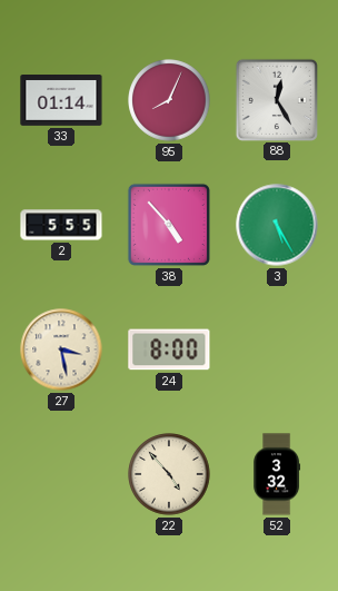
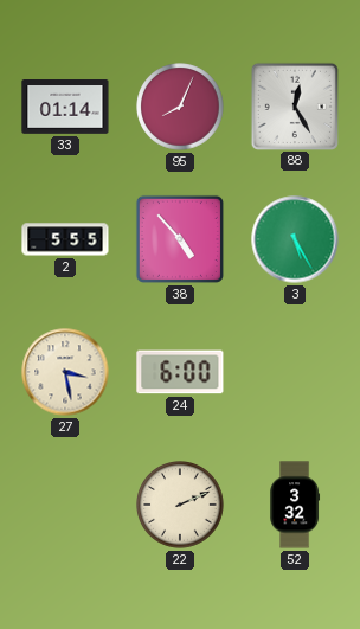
24: 8:00 -> 6:00
22: 4:53 -> 2:11
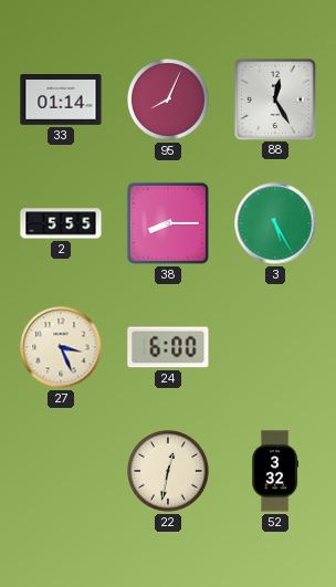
38: 4:53 -> 8:15
27: 3:28 -> 3:26
22: 2:11 -> 12:32
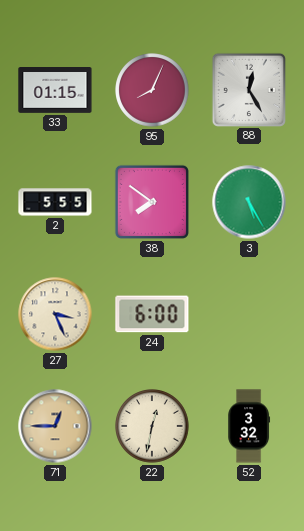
33: 01:14 -> 01:15
38: 8:15 -> 7:51
71: none -> 12:45
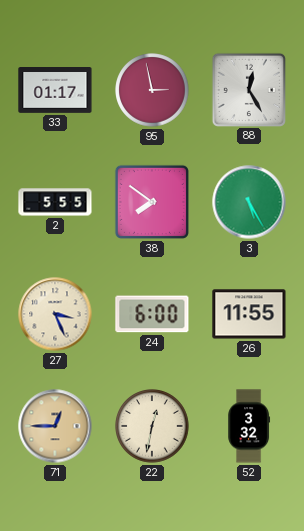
33: 01:15 -> 01:17
95: 8:04 -> 2:58
26: none -> 11:55
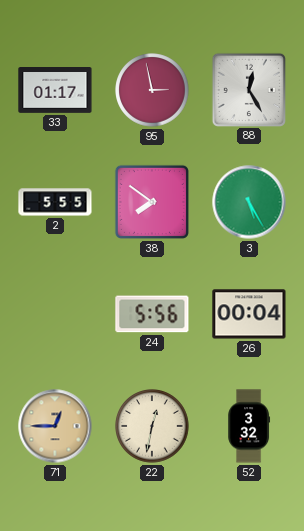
27: 3:26 -> none
24: 6:00 -> 5:56
26: 11:55 -> 00:04
